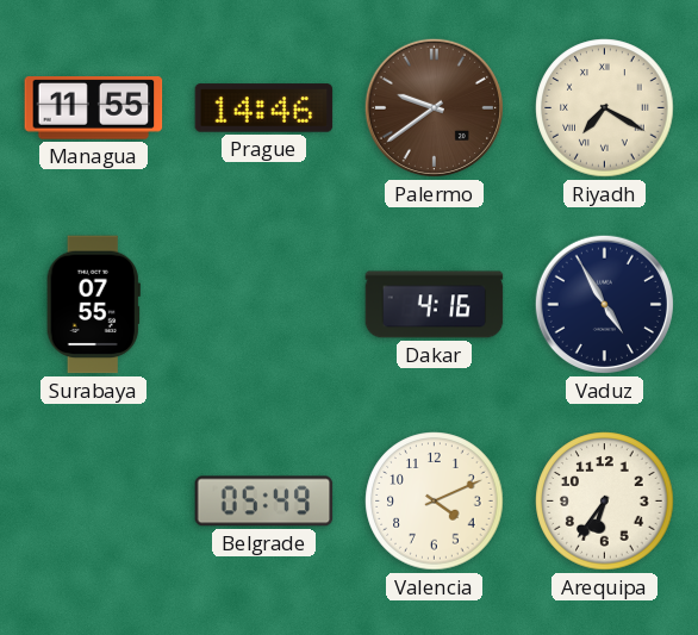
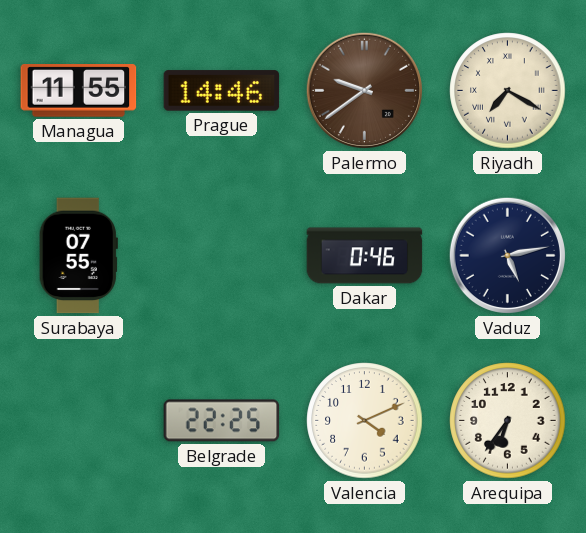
Dakar: 4:16 -> 0:46
Vaduz: 4:55 -> 5:13
Belgrade: 05:49 -> 22:25
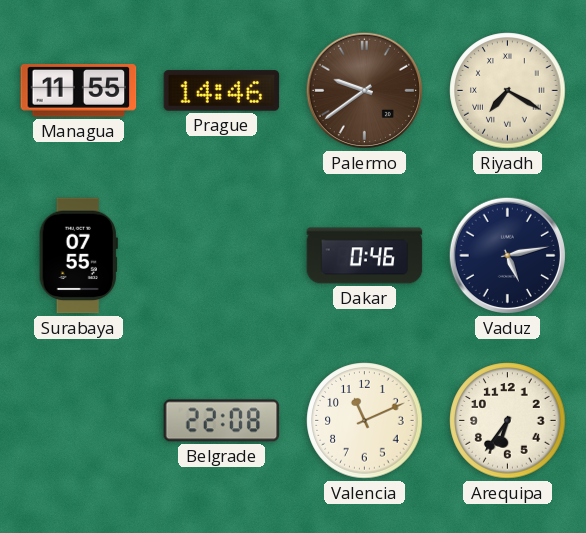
Belgrade: 22:25 -> 22:08
Valencia: 4:11 -> 11:11
